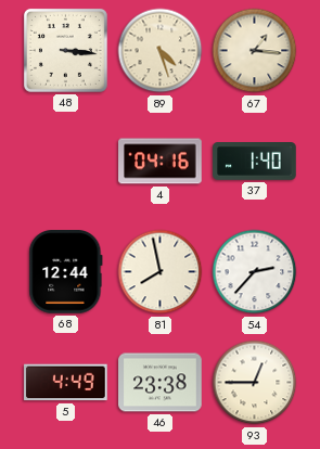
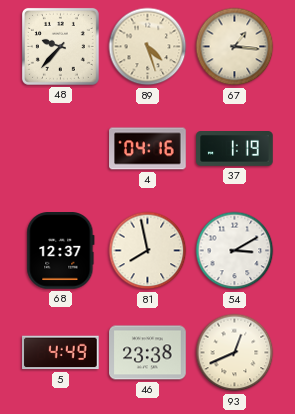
48: 3:16 -> 9:37
37: 1:40 -> 1:19
68: 12:44 -> 12:37
54: 2:37 -> 3:10
93: 12:45 -> 12:41
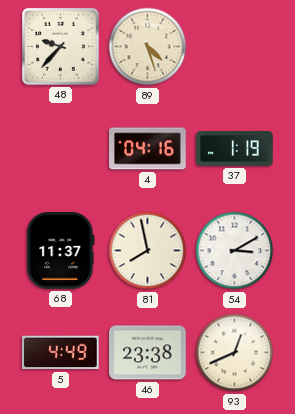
67: 1:16 -> none
68: 12:37 -> 11:37
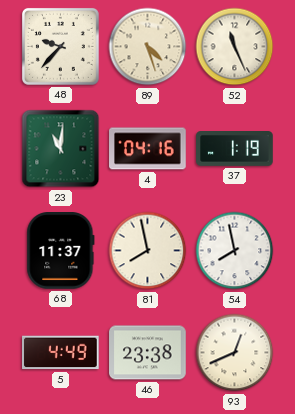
52: none -> 11:26
23: none -> 11:01
54: 3:10 -> 7:58
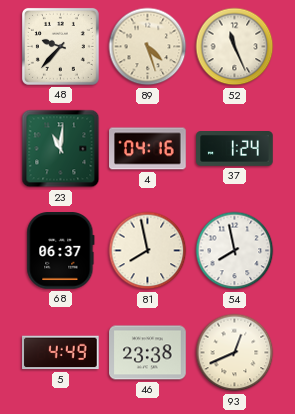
37: 1:19 -> 1:24
68: 11:37 -> 06:37
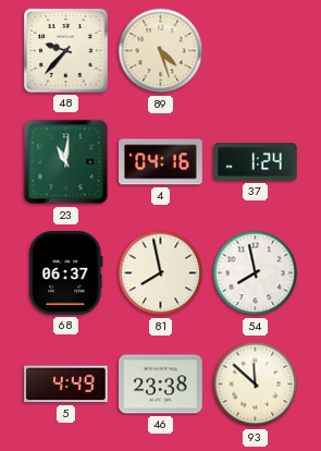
52: 11:26 -> none
93: 12:41 -> 11:52
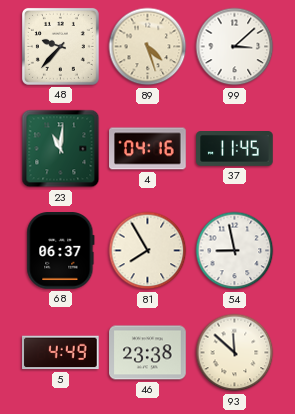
99: none -> 3:08
37: 1:24 -> 11:45
81: 7:58 -> 7:55
54: 7:58 -> 8:58
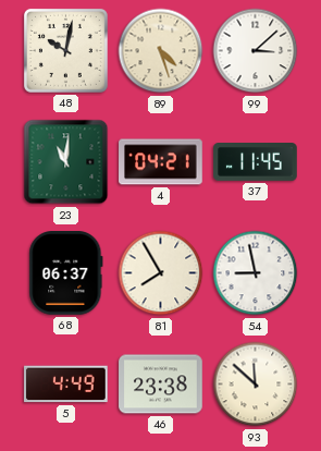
48: 9:37 -> 10:02
4: 04:16 -> 04:21
